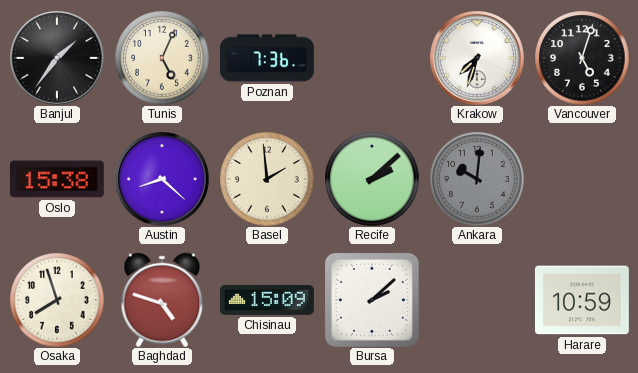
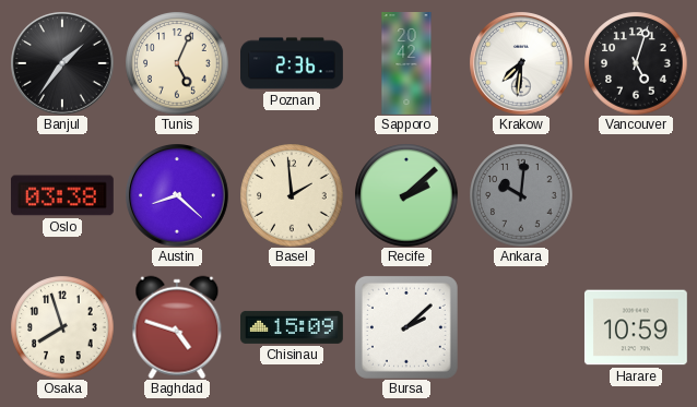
Poznan: 7:36 -> 2:36
Sapporo: none -> 20:42
Krakow: 7:33 -> 7:31
Oslo: 15:38 -> 03:38
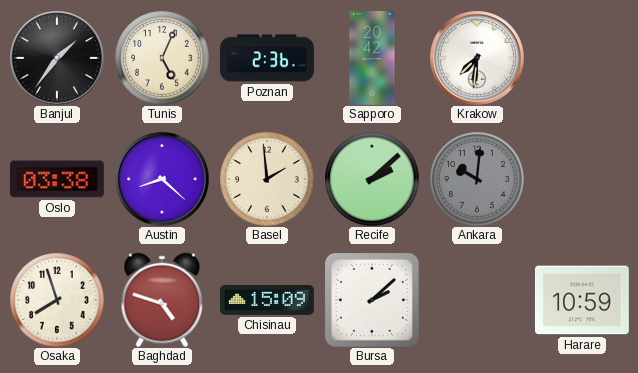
Vancouver: 5:03 -> none
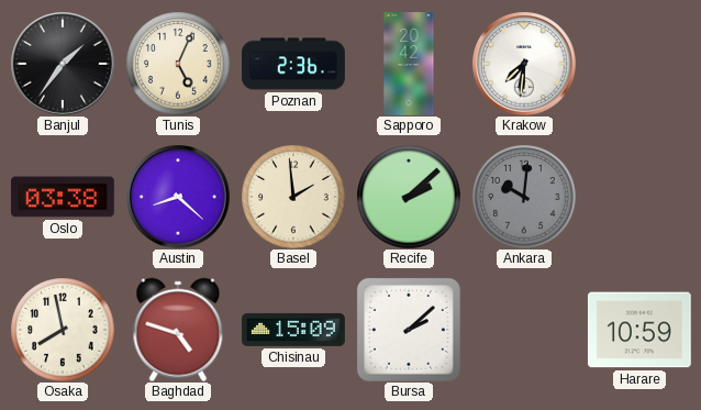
Osaka: 7:57 -> 7:58
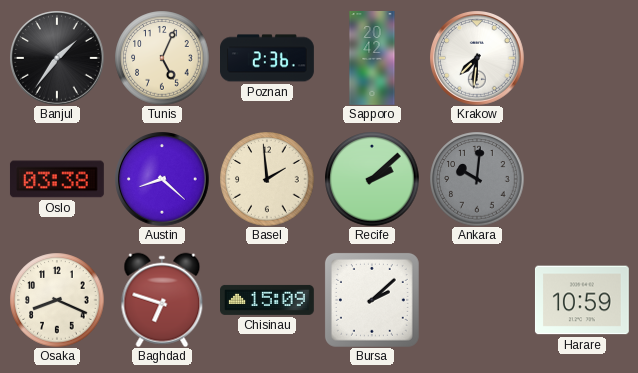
Osaka: 7:58 -> 8:19
Baghdad: 4:48 -> 6:48
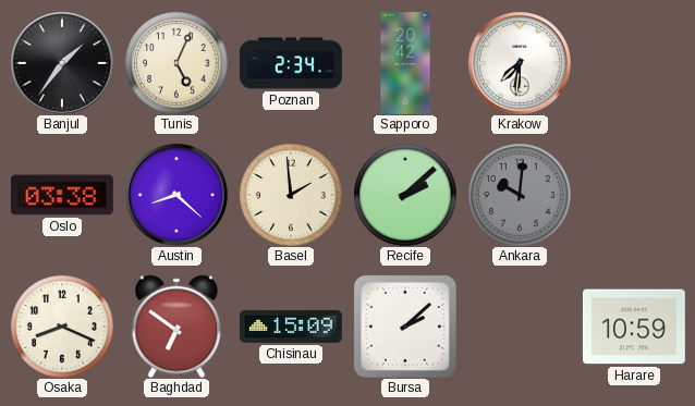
Poznan: 2:36 -> 2:34
Baghdad: 6:48 -> 6:51
